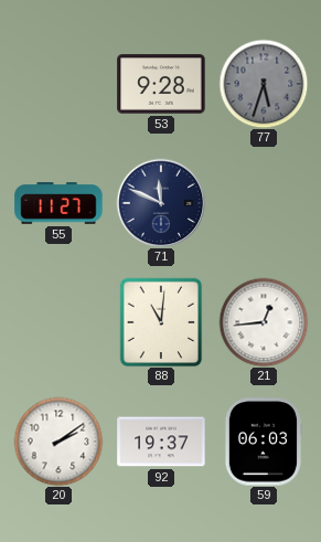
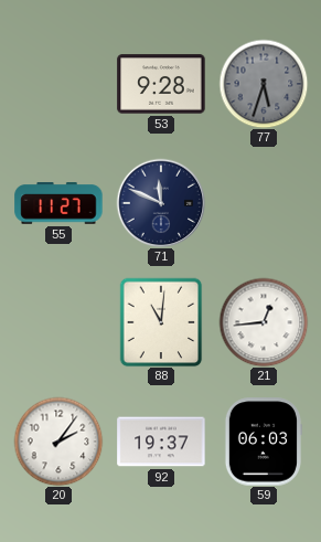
20: 2:09 -> 2:06
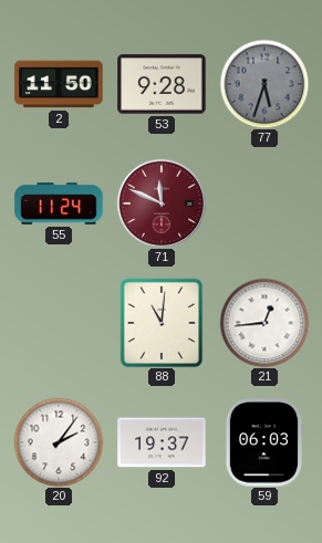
2: none -> 11:50
55: 11:27 -> 11:24
71 dial: navy -> burgundy
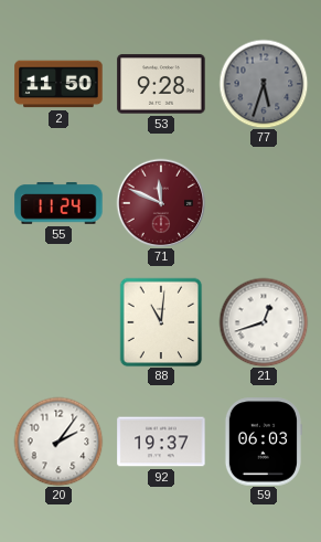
21: 12:44 -> 12:42
